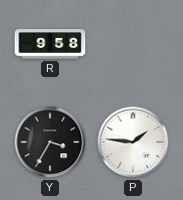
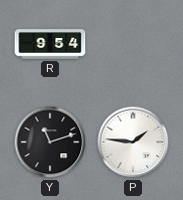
R: 9:58 -> 9:54
Y: 3:35 -> 11:12
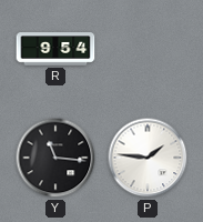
Y: 11:12 -> 11:16
